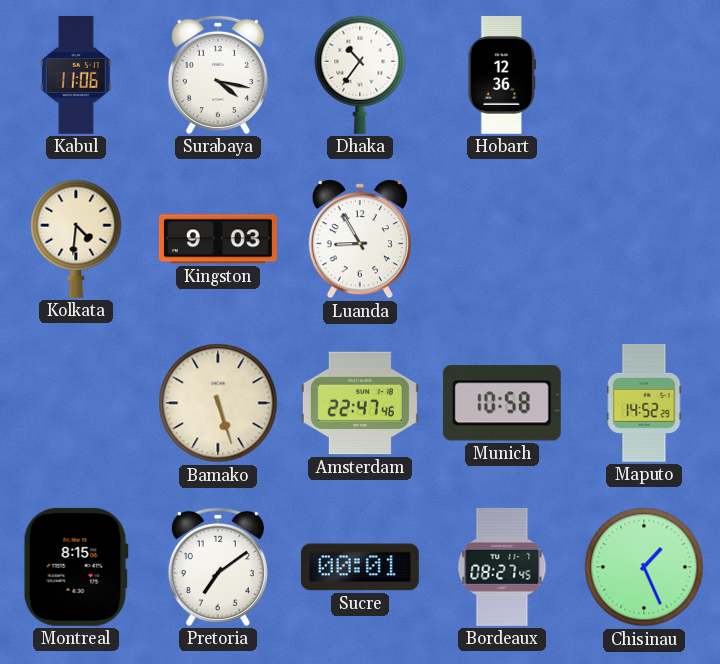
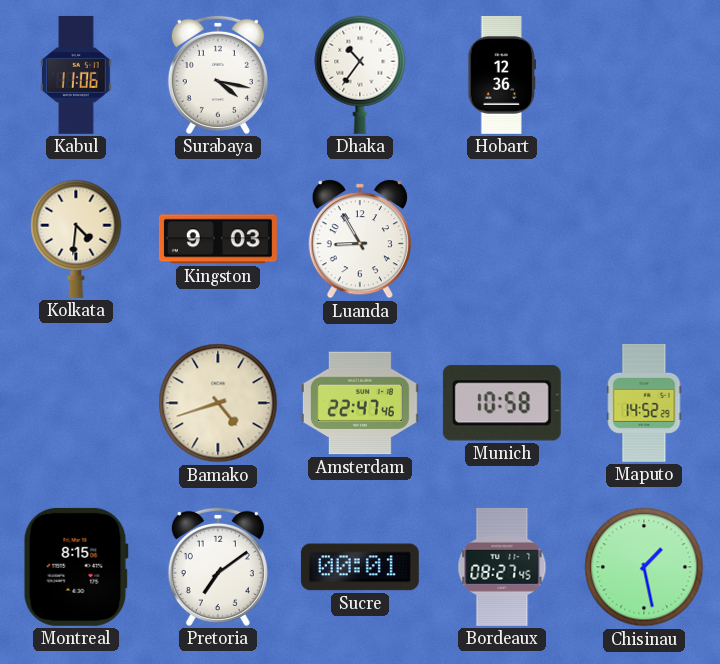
Bamako: 5:27 -> 4:42
Chisinau: 1:26 -> 1:28
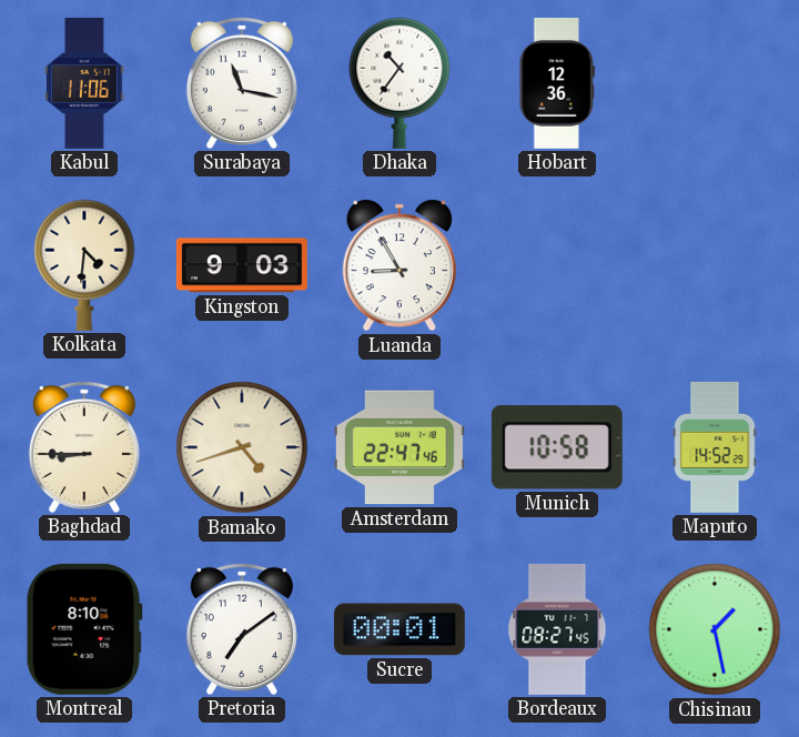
Surabaya: 4:17 -> 11:17
Baghdad: none -> 8:45
Montreal: 8:15 -> 8:10
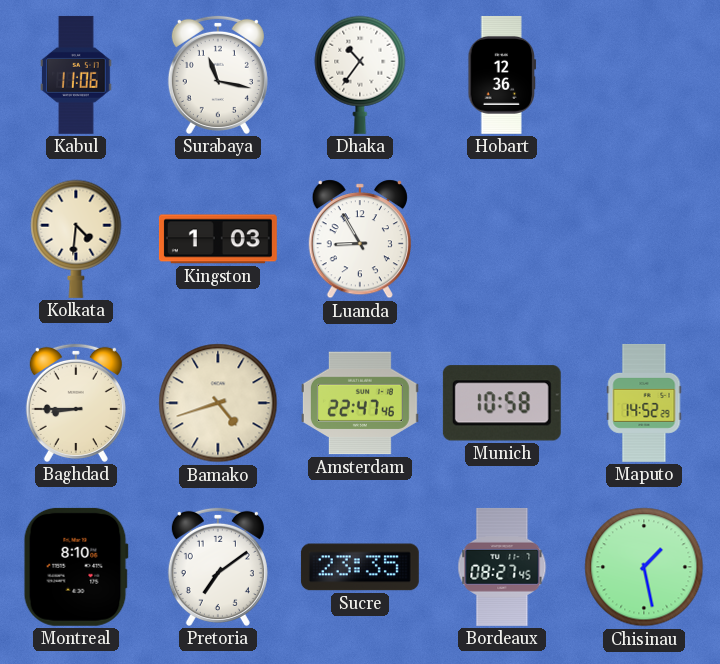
Kingston: 9:03 -> 1:03
Sucre: 00:01 -> 23:35
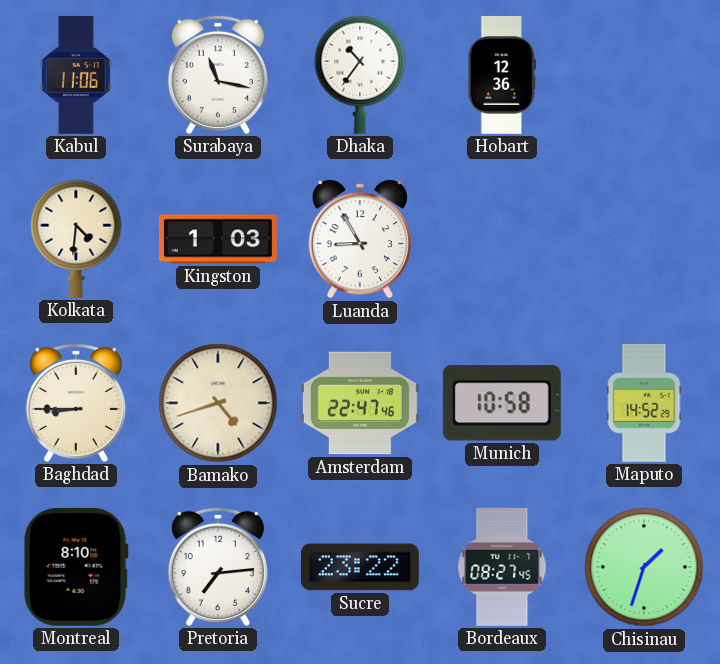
Pretoria: 7:09 -> 7:14
Sucre: 23:35 -> 23:22
Chisinau: 1:28 -> 1:33
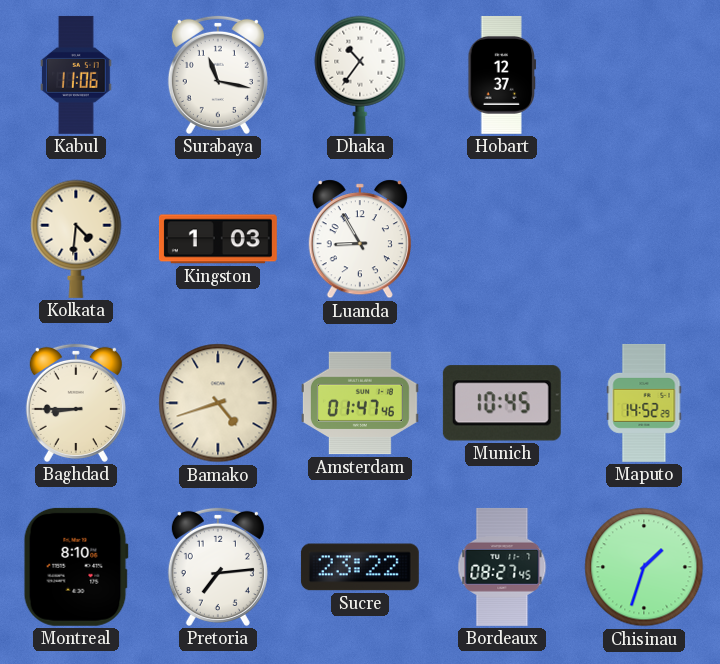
Hobart: 12:36 -> 12:37
Amsterdam: 22:47 -> 01:47
Munich: 10:58 -> 10:45
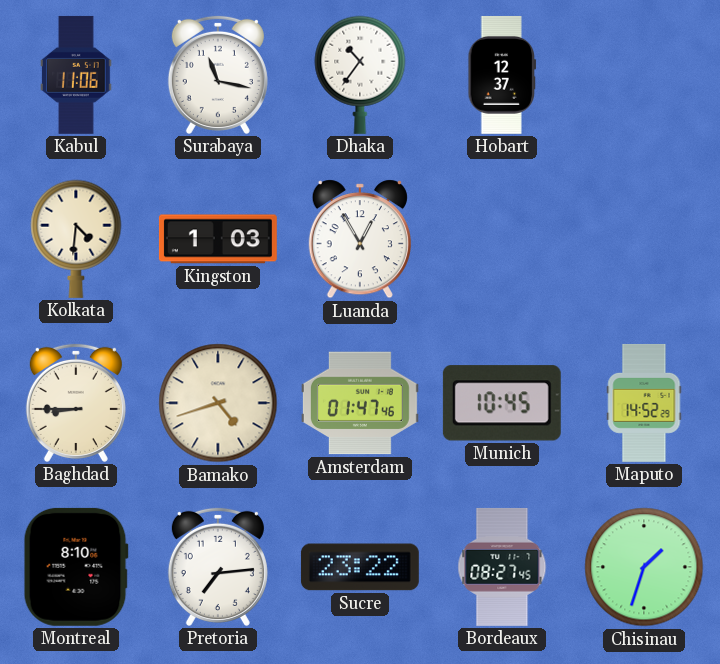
Luanda: 8:55 -> 12:55
